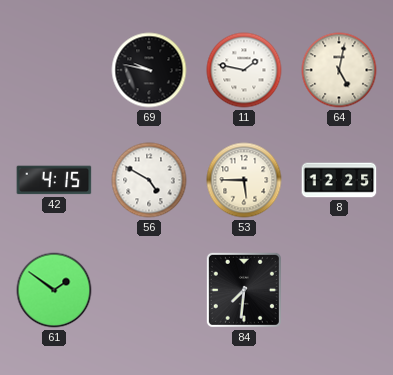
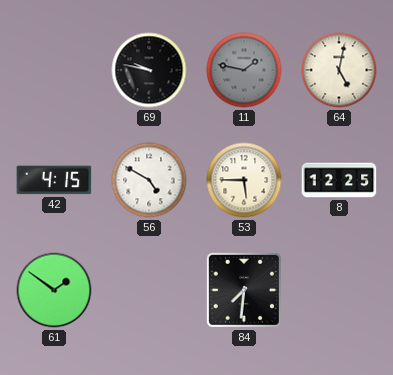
11 dial: white -> grey
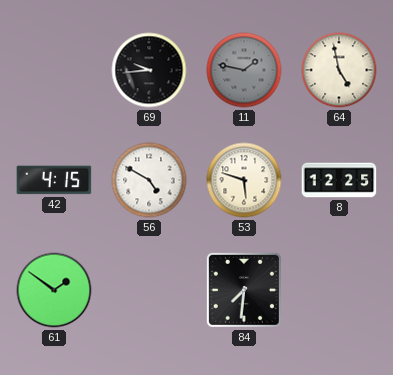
69: 9:47 -> 9:44
64: 5:02 -> 4:58
53: 5:45 -> 5:48
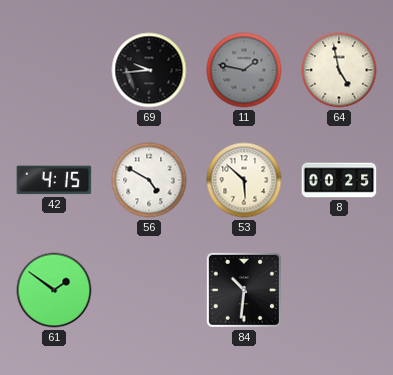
53: 5:48 -> 5:52
8: 12:25 -> 00:25
84: 7:31 -> 10:31
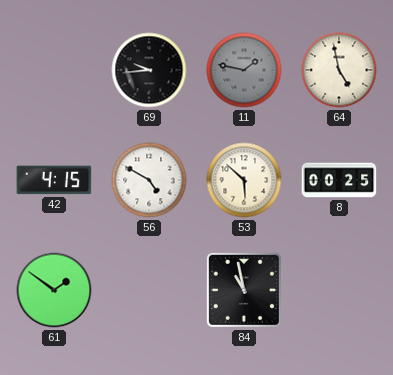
84: 10:31 -> 10:58
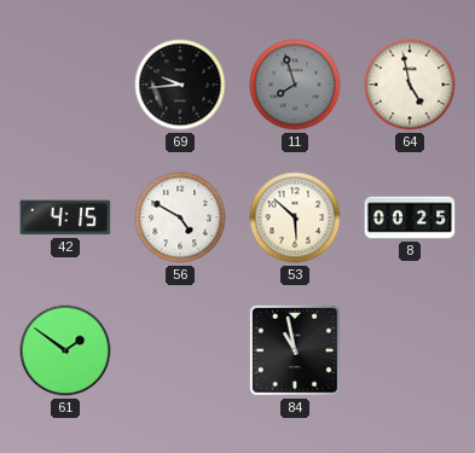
11: 1:47 -> 7:57
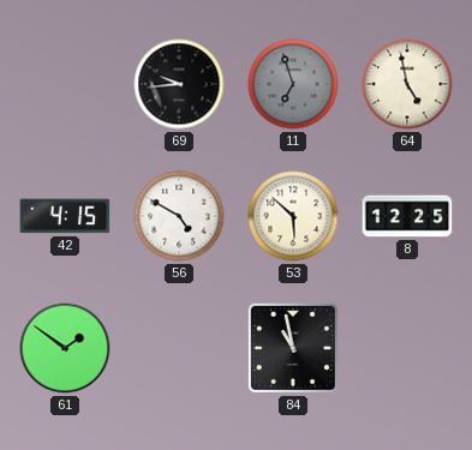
11: 7:57 -> 6:57
8: 00:25 -> 12:25
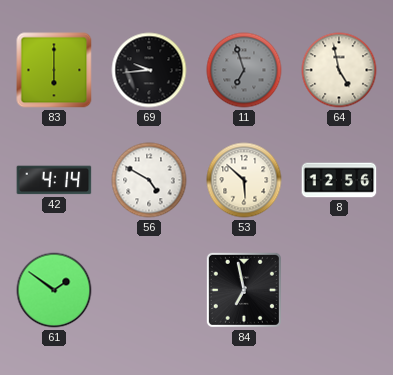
83: none -> 6:00
42: 4:15 -> 4:14
8: 12:25 -> 12:56
84: 10:58 -> 6:58
